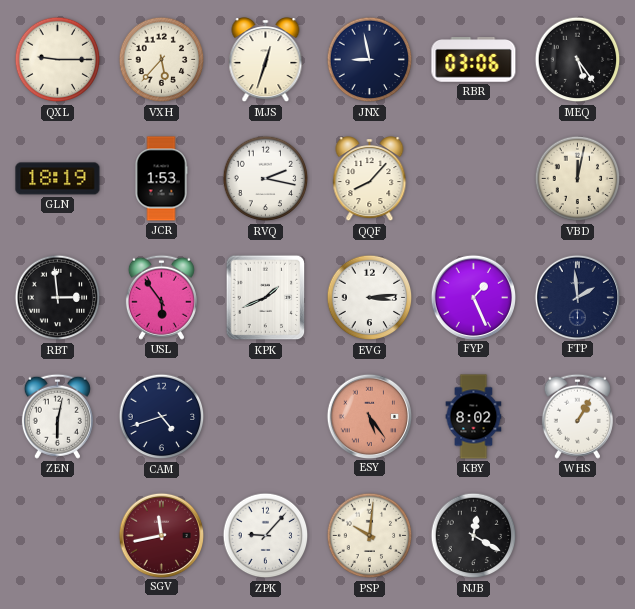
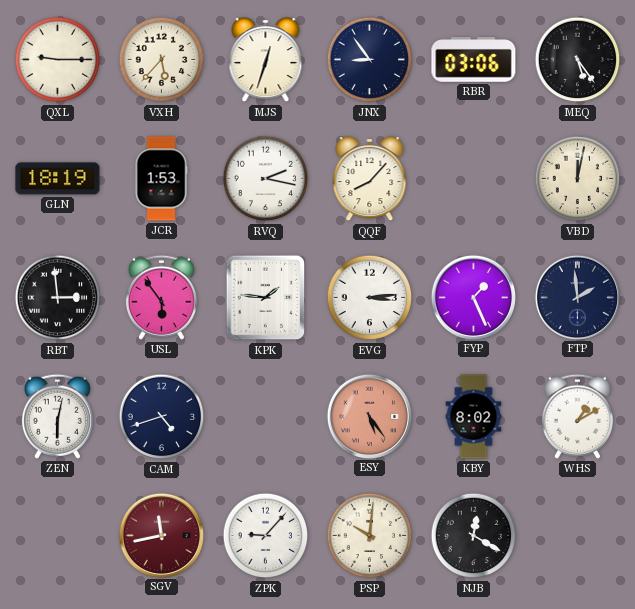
JNX: 8:58 -> 8:54
KPK: 1:41 -> 1:46
WHS: 1:05 -> 1:10
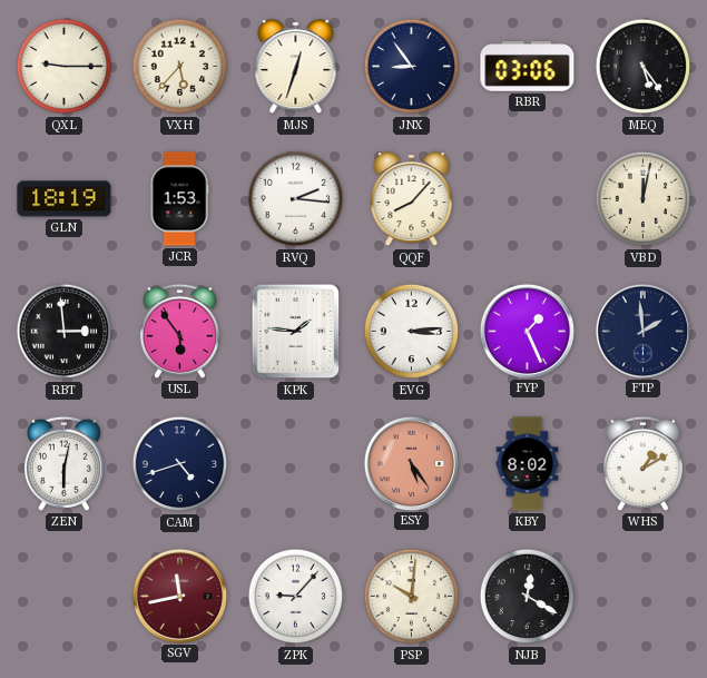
RVQ: 2:17 -> 2:16
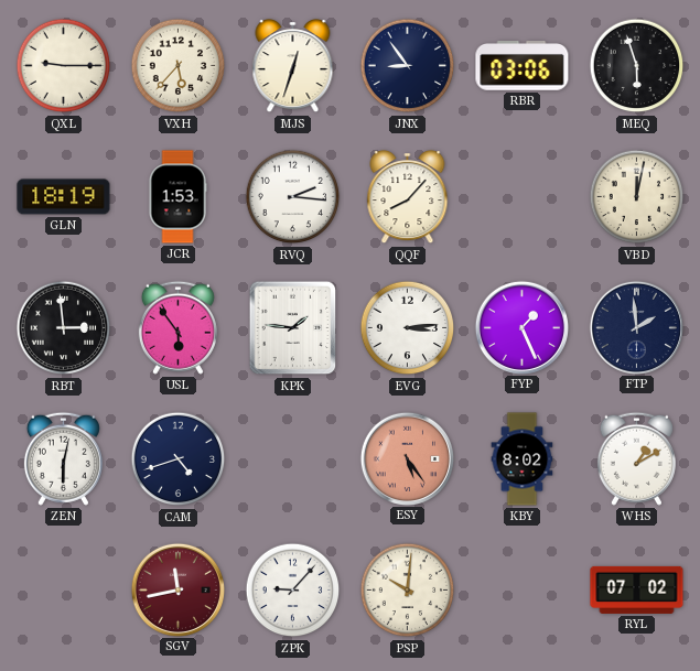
MEQ: 5:24 -> 5:57
NJB: 12:20 -> none
RYL: none -> 07:02
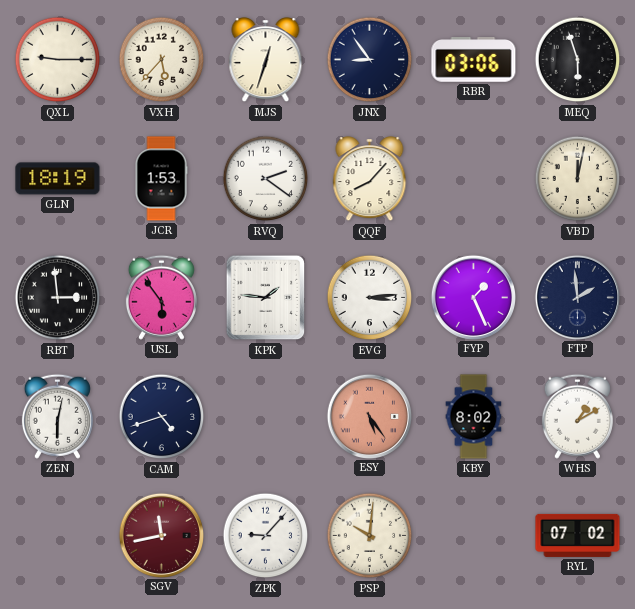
RVQ: 2:16 -> 2:21
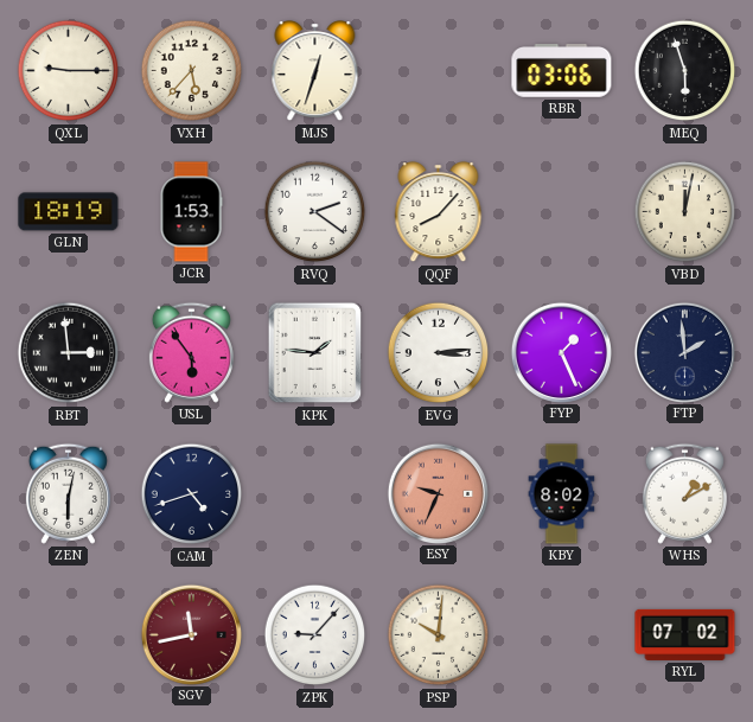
JNX: 8:54 -> none
ESY: 5:24 -> 9:34
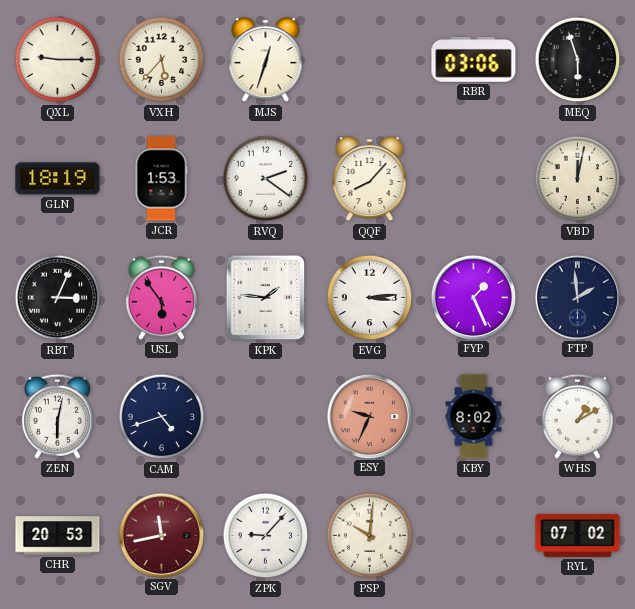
RBT: 2:59 -> 3:04
CHR: none -> 20:53
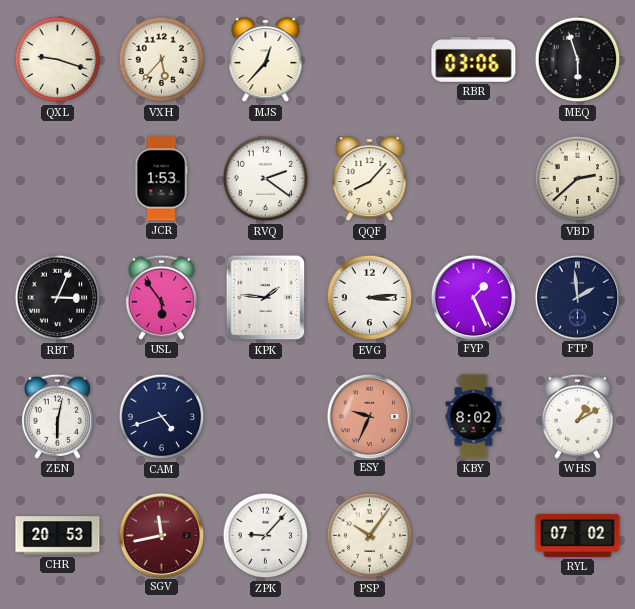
QXL: 9:15 -> 9:18
MJS: 12:33 -> 12:37
GLN: 18:19 -> none
VBD: 12:02 -> 2:38
PSP: 10:01 -> 10:06
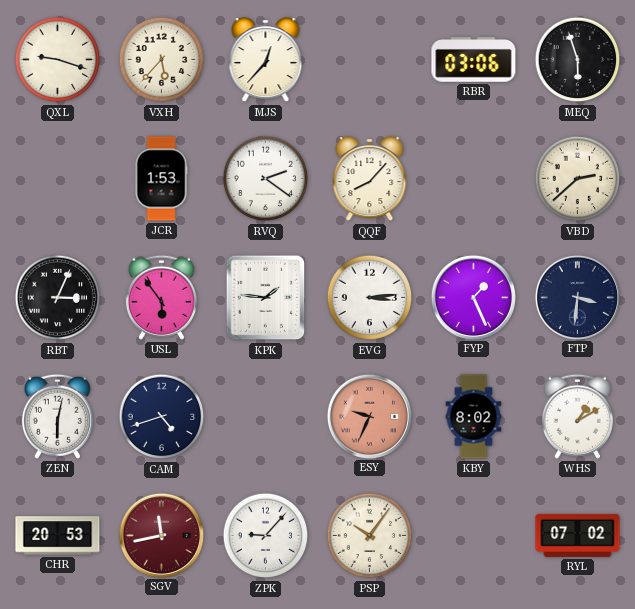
FTP: 1:59 -> 3:31
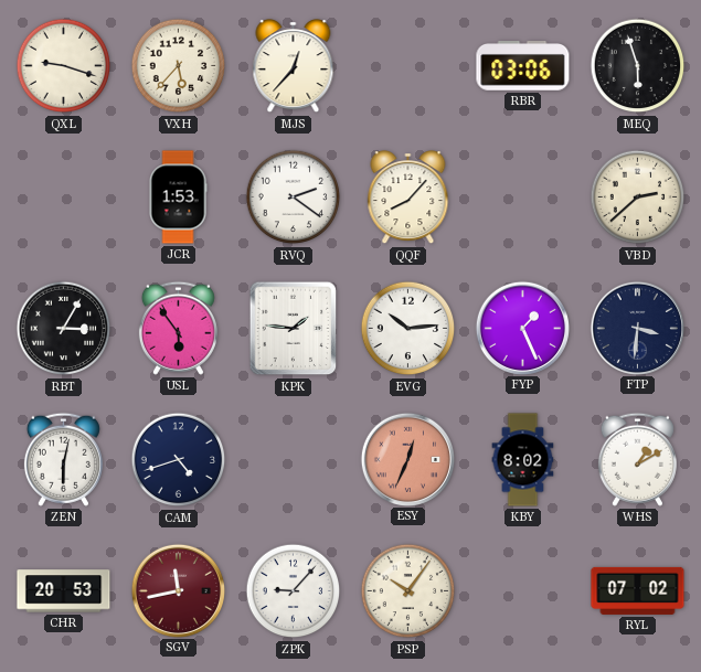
RBT: 3:04 -> 3:05
EVG: 3:14 -> 10:14
ESY: 9:34 -> 12:34
